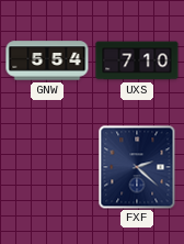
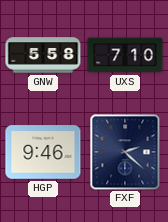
GNW: 5:54 -> 5:58
HGP: none -> 9:46
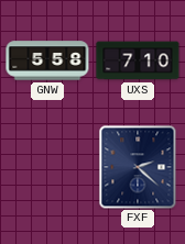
HGP: 9:46 -> none
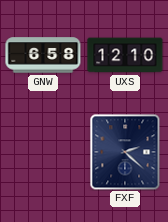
GNW: 5:58 -> 6:58
UXS: 7:10 -> 12:10
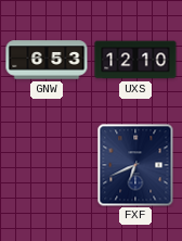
GNW: 6:58 -> 6:53
FXF: 2:22 -> 6:41
